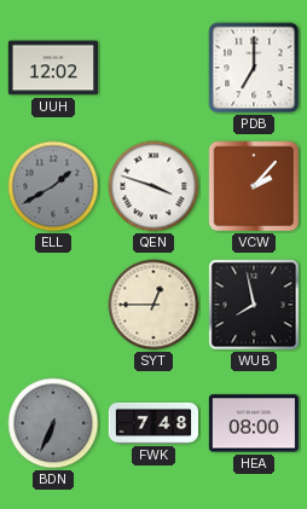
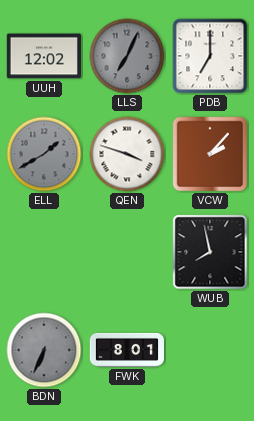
LLS: none -> 7:04
SYT: 12:45 -> none
FWK: 7:48 -> 8:01
HEA: 08:00 -> none
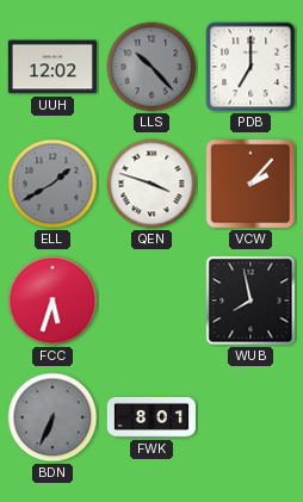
LLS: 7:04 -> 10:23
FCC: none -> 5:33
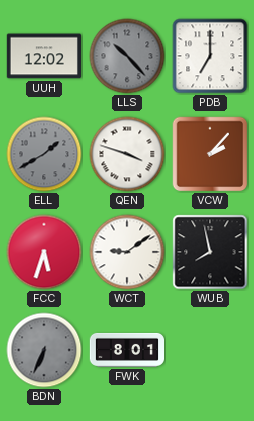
WCT: none -> 9:09
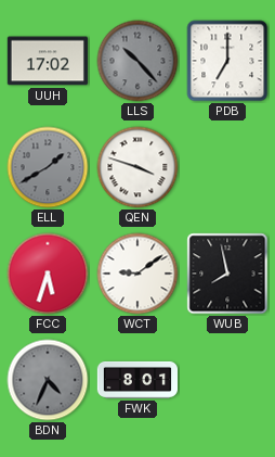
UUH: 12:02 -> 17:02
VCW: 2:07 -> none
BDN: 6:34 -> 4:34
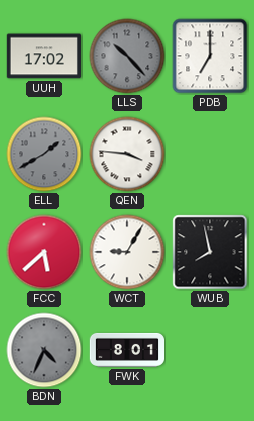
QEN: 3:48 -> 3:46
FCC: 5:33 -> 5:38
WCT: 9:09 -> 9:05
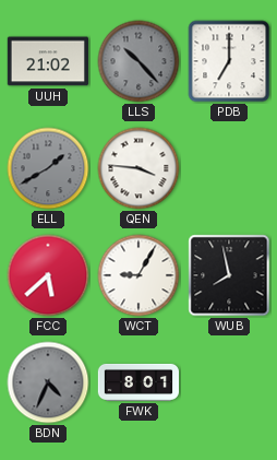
UUH: 17:02 -> 21:02
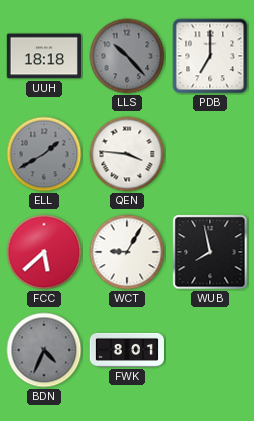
UUH: 21:02 -> 18:18
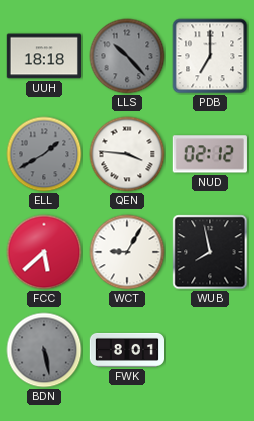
NUD: none -> 02:12
BDN: 4:34 -> 5:28
